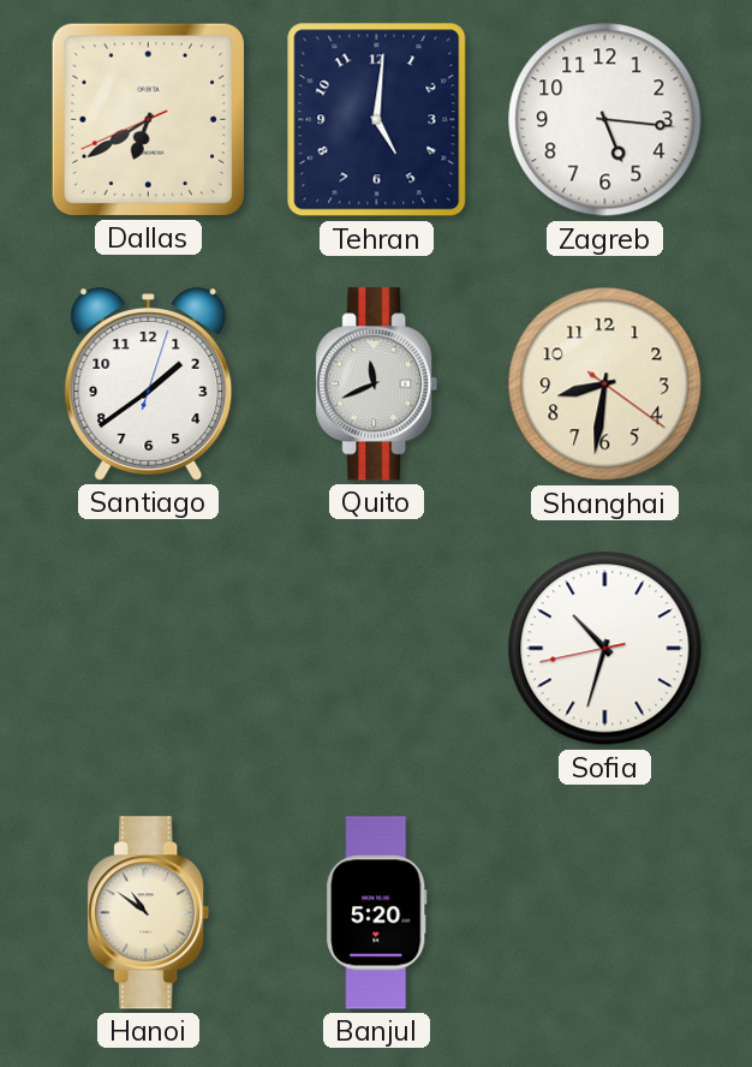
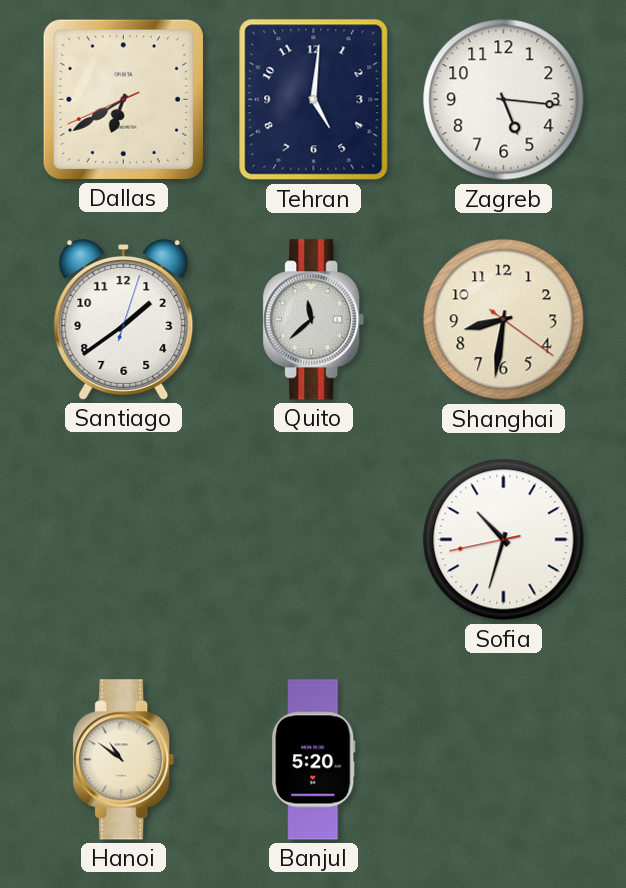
Quito: 11:41 -> 11:38
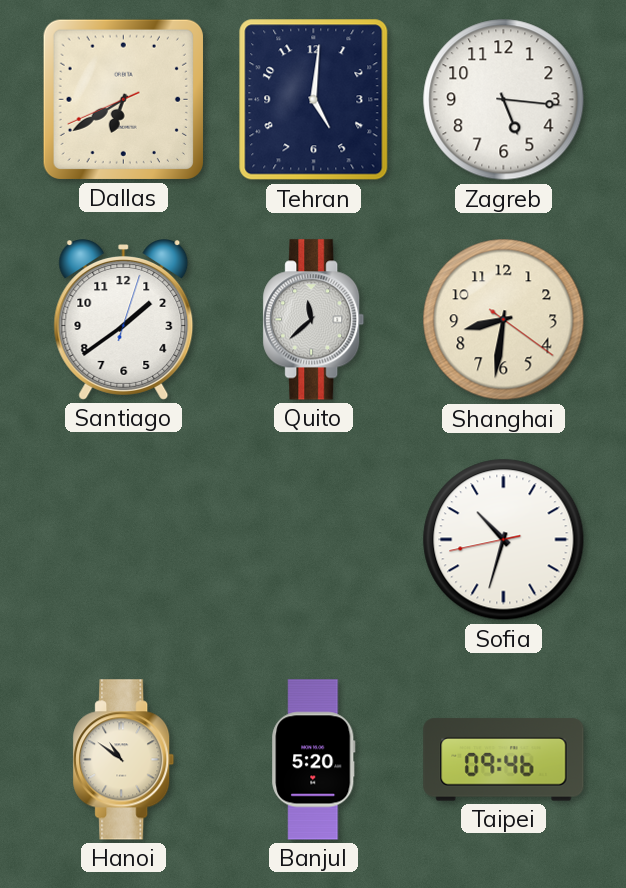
Taipei: none -> 09:46
